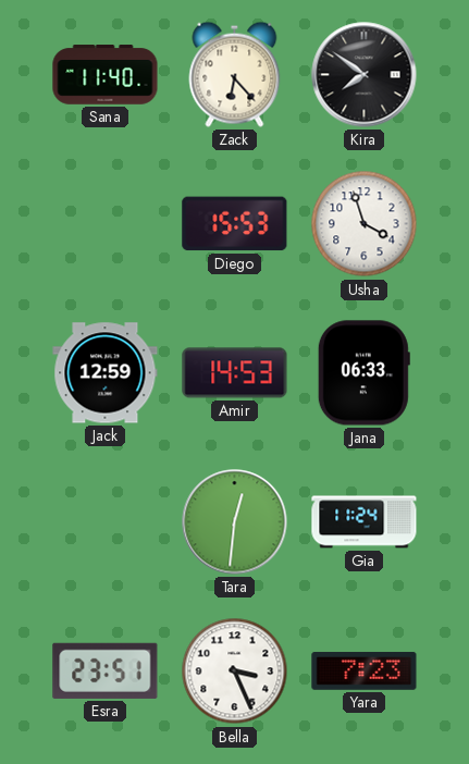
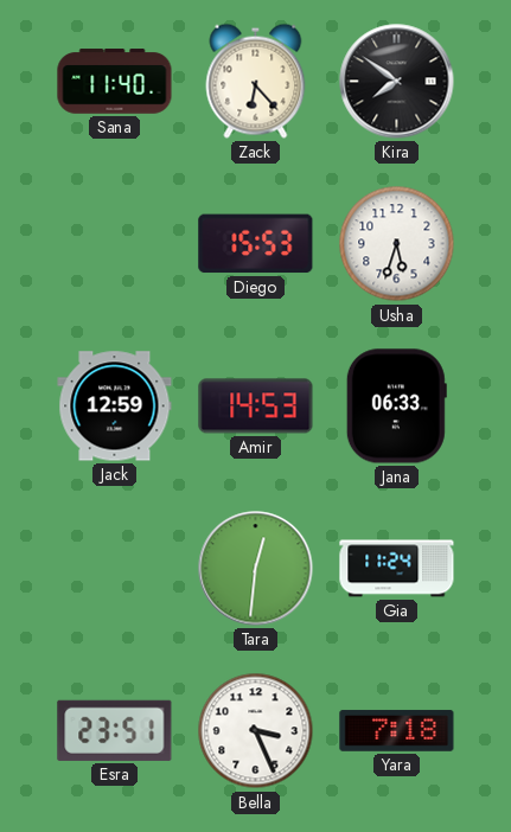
Usha: 3:57 -> 5:33
Yara: 7:23 -> 7:18
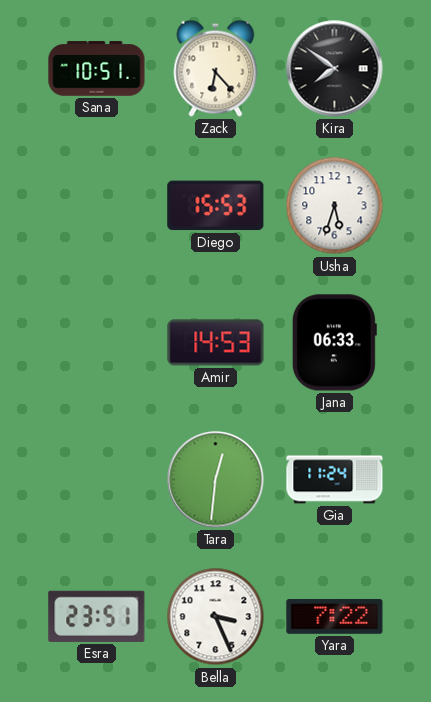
Sana: 11:40 -> 10:51
Jack: 12:59 -> none
Yara: 7:18 -> 7:22
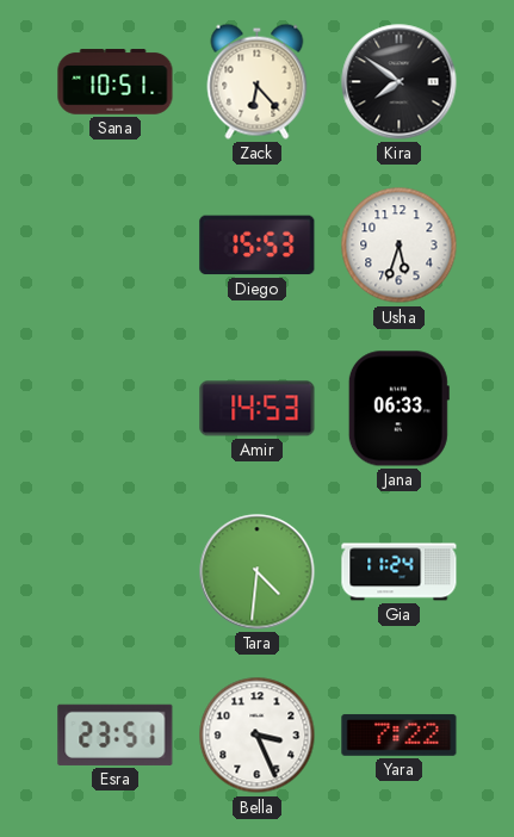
Tara: 12:31 -> 4:31
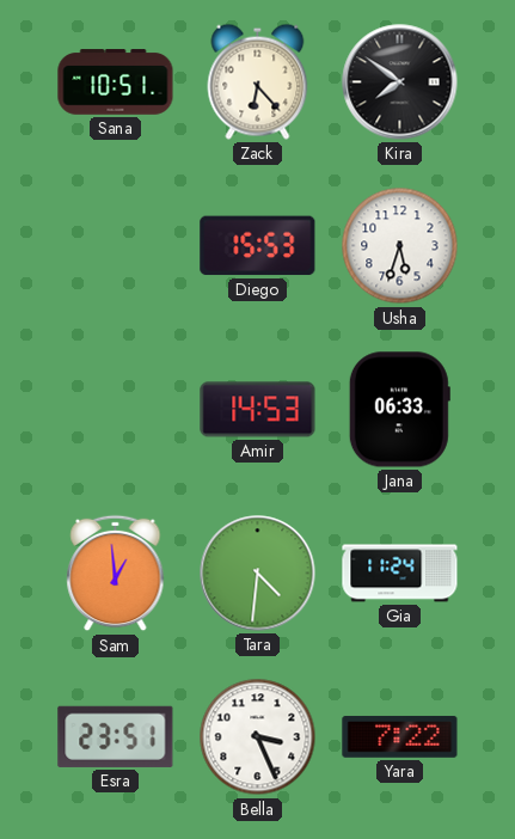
Sam: none -> 12:59
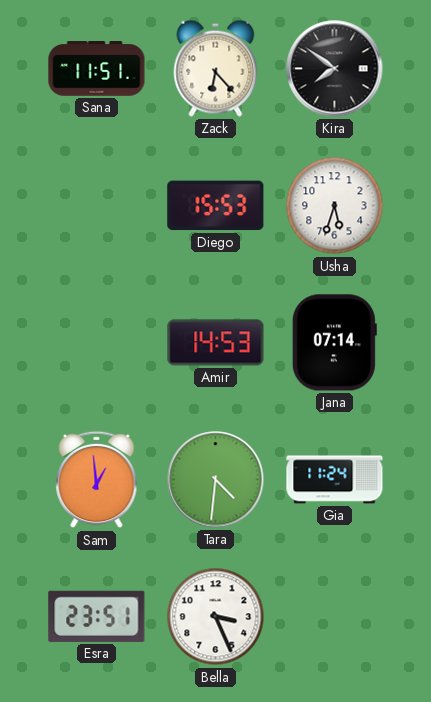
Sana: 10:51 -> 11:51
Jana: 06:33 -> 07:14
Yara: 7:22 -> none
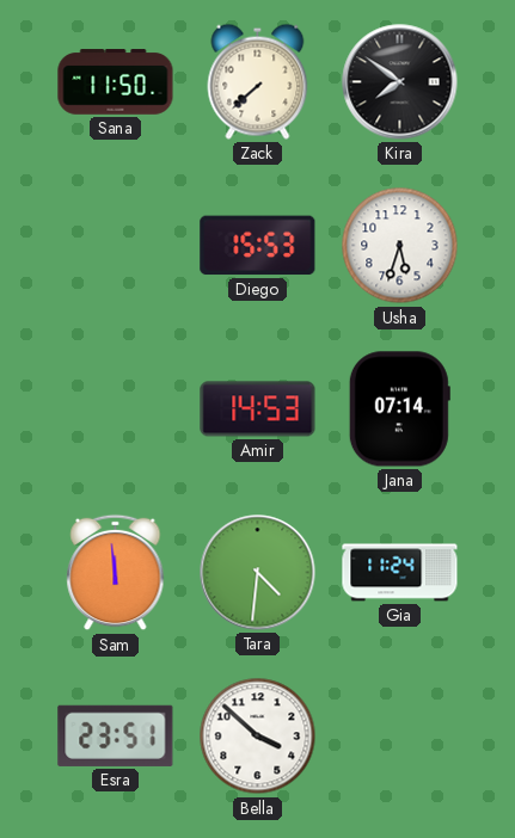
Sana: 11:51 -> 11:50
Zack: 6:23 -> 7:38
Sam: 12:59 -> 11:59
Bella: 3:26 -> 3:52
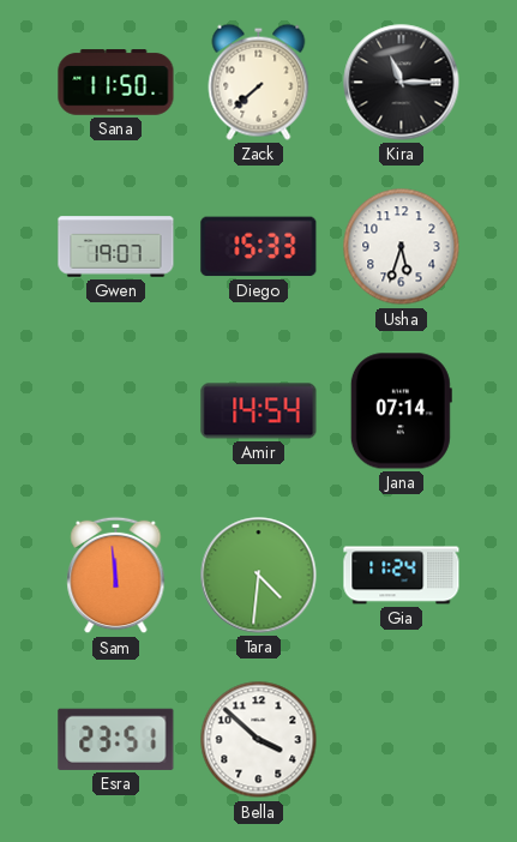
Kira: 7:51 -> 11:15
Gwen: none -> 19:07
Diego: 15:53 -> 15:33
Amir: 14:53 -> 14:54
